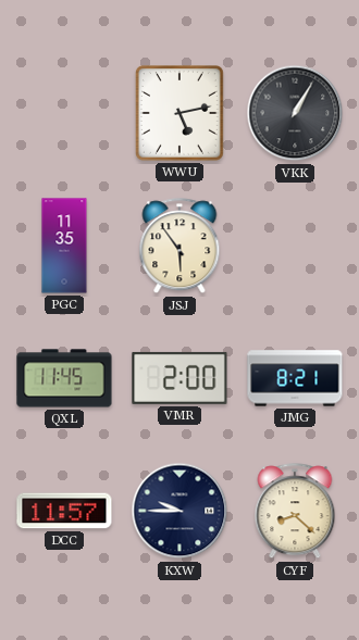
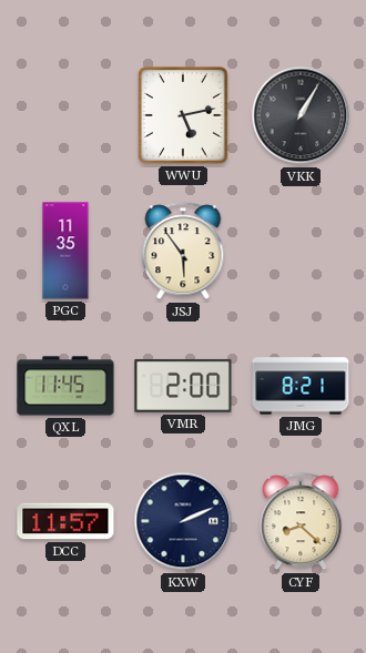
KXW: 9:45 -> 2:11
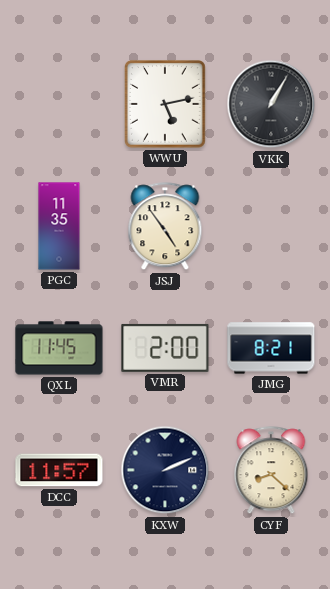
JSJ: 5:54 -> 4:54
